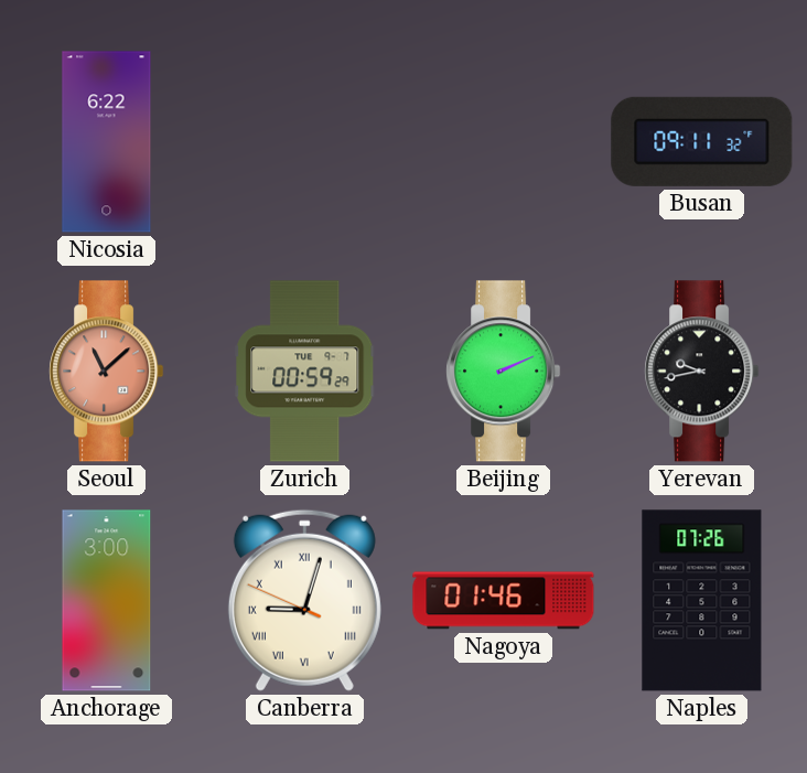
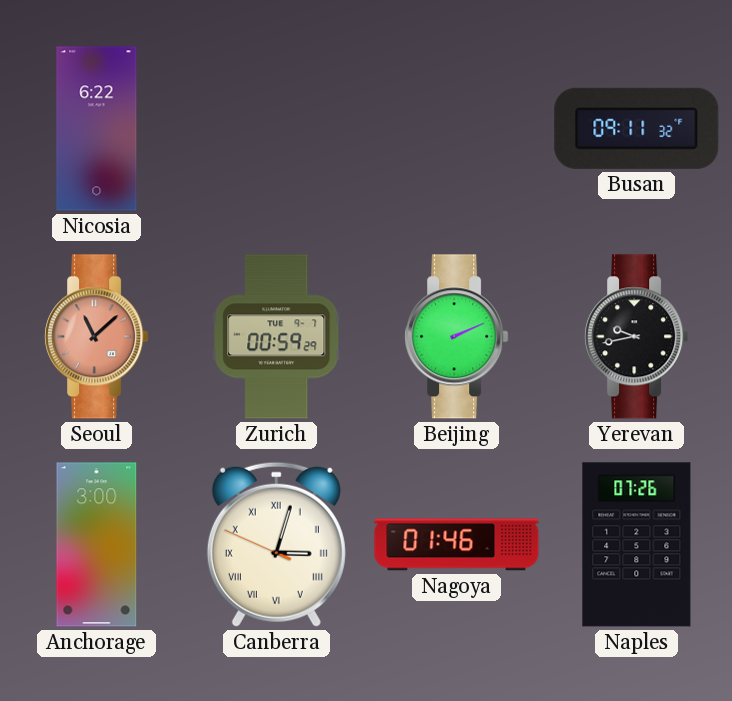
Canberra: 9:02 -> 3:02
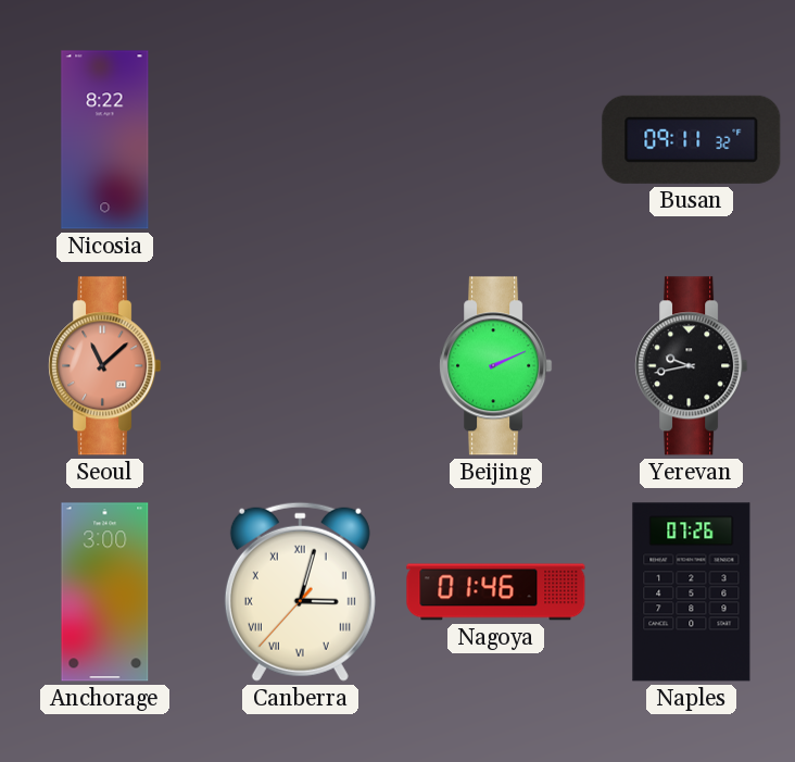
Nicosia: 6:22 -> 8:22
Zurich: 00:59 -> none
Canberra: 3:02:49 -> 3:02:37
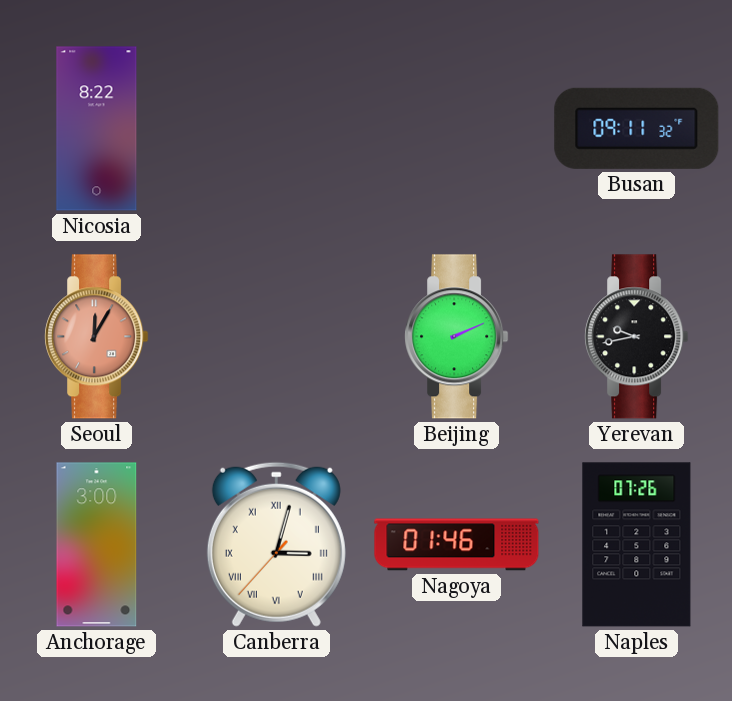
Seoul: 11:08 -> 12:05
